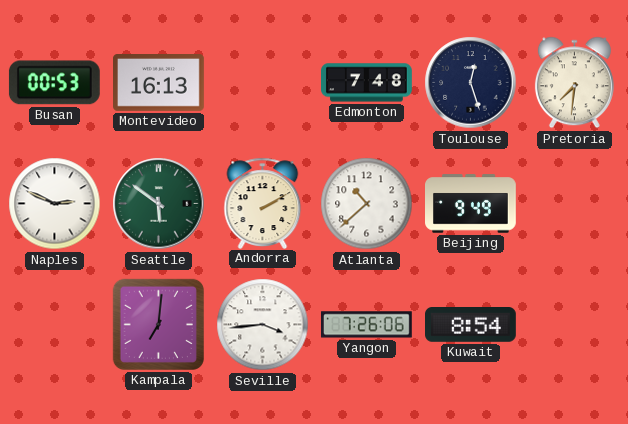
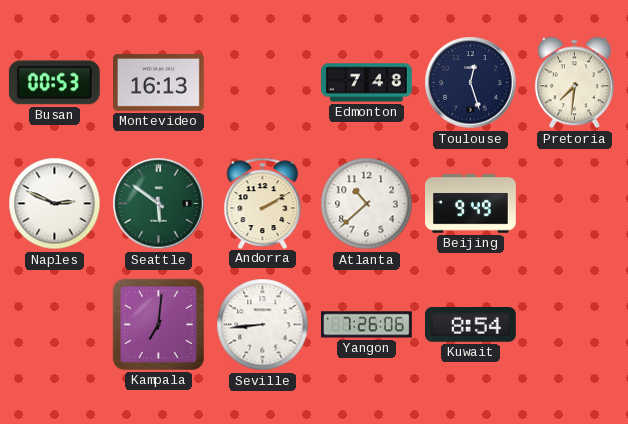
Seville: 3:44 -> 8:44
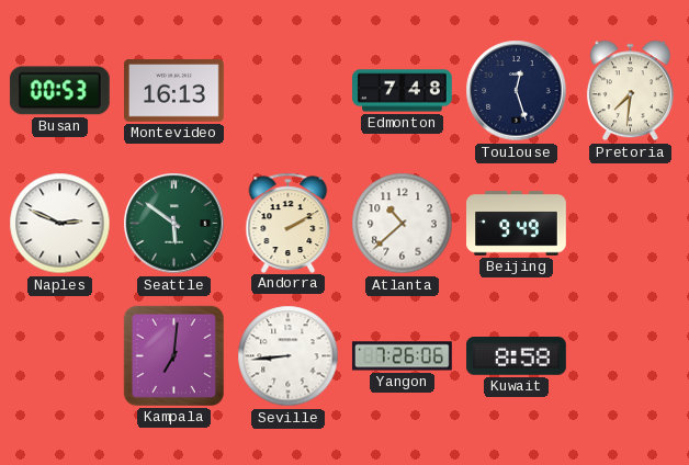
Kuwait: 8:54 -> 8:58
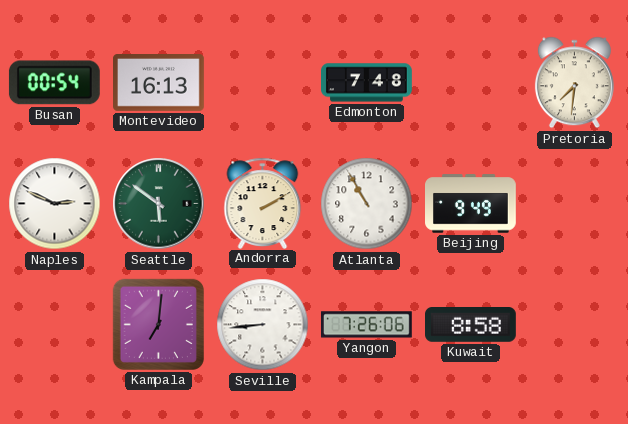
Busan: 00:53 -> 00:54
Toulouse: 12:27 -> none
Atlanta: 10:38 -> 10:55
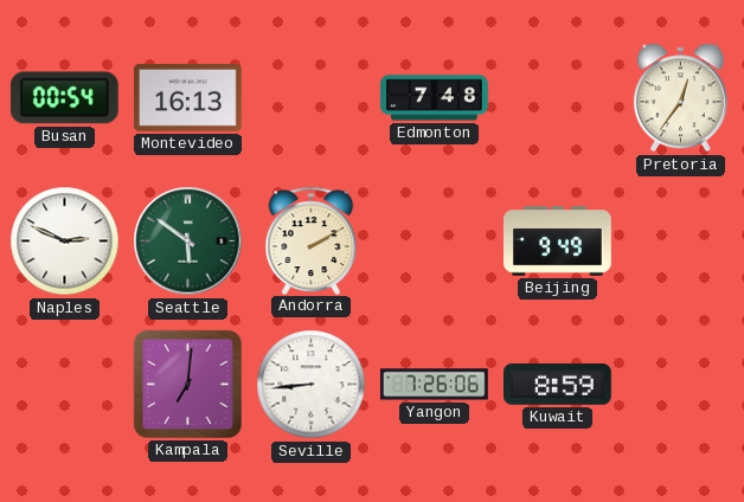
Pretoria: 7:31 -> 12:36
Atlanta: 10:55 -> none
Kuwait: 8:58 -> 8:59
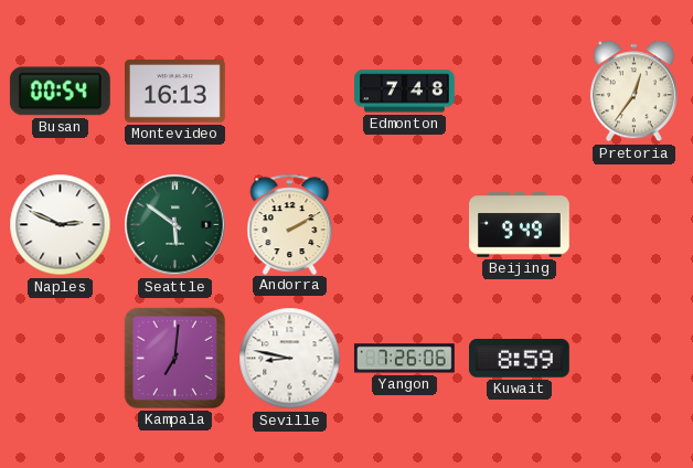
Seville: 8:44 -> 8:47
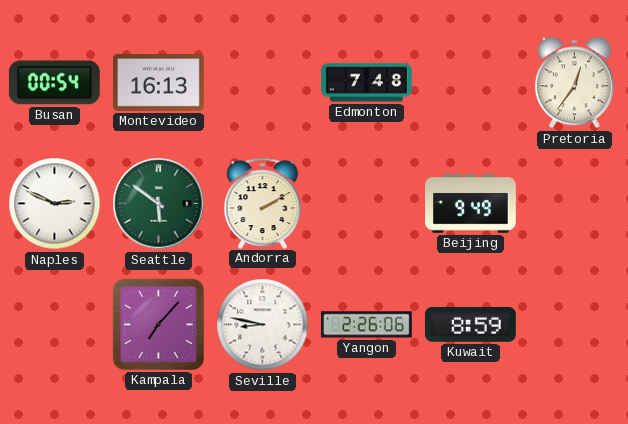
Kampala: 7:01 -> 7:07
Yangon: 7:26 -> 2:26
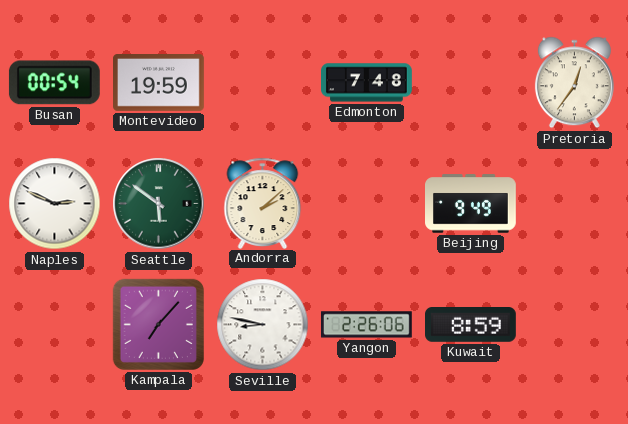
Montevideo: 16:13 -> 19:59
Andorra: 2:10 -> 2:08
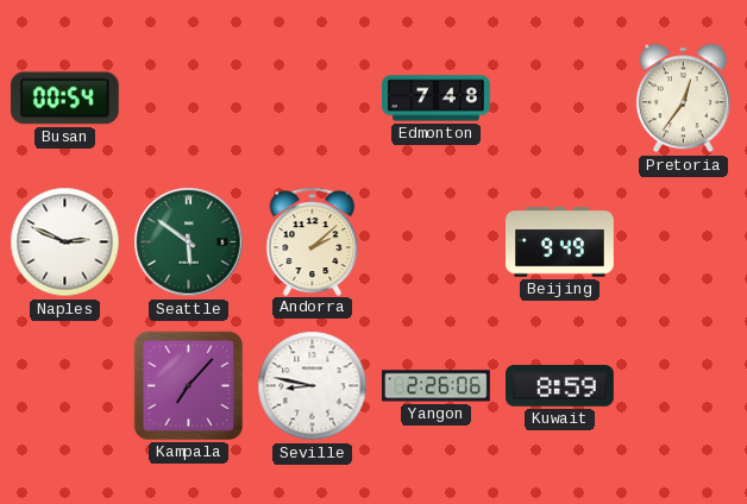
Montevideo: 19:59 -> none
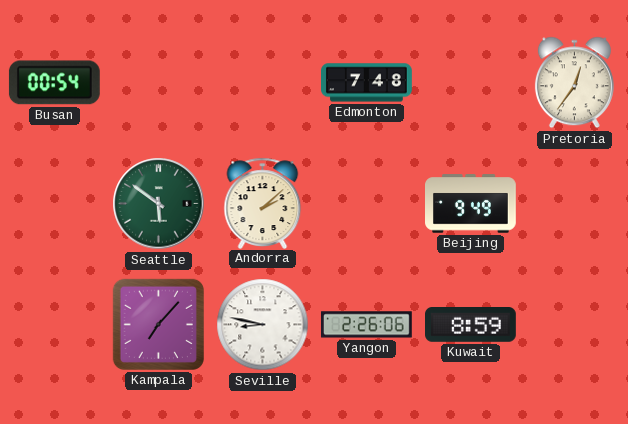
Naples: 2:49 -> none
